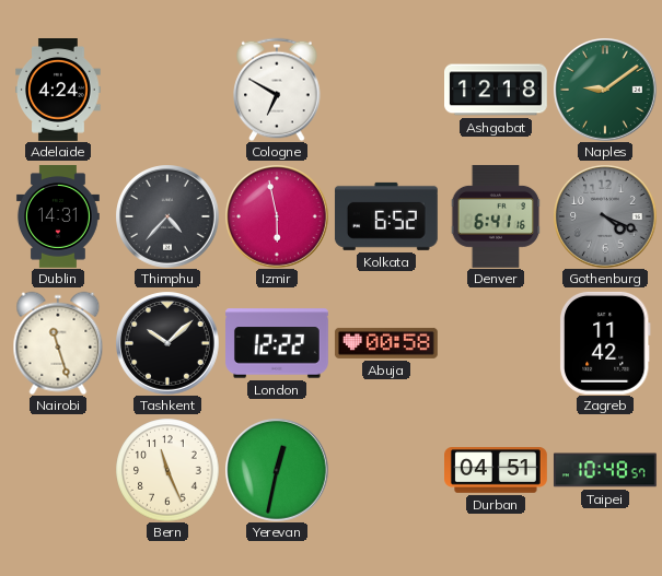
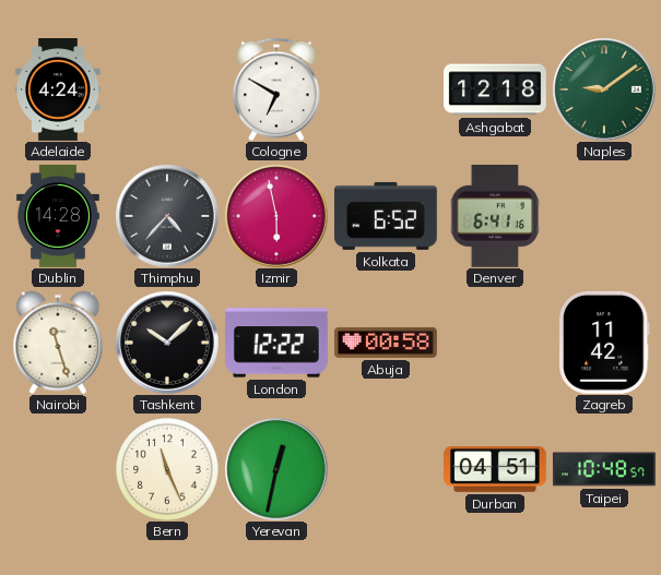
Dublin: 14:31 -> 14:28
Gothenburg: 4:19 -> none
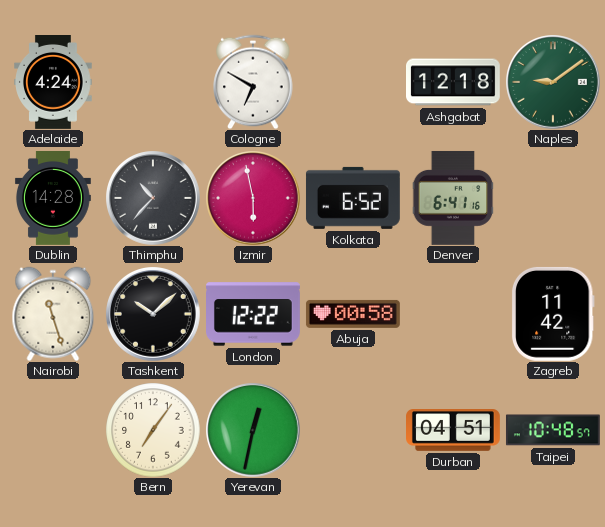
Thimphu: 4:37 -> 10:37
Bern: 11:26 -> 7:06
